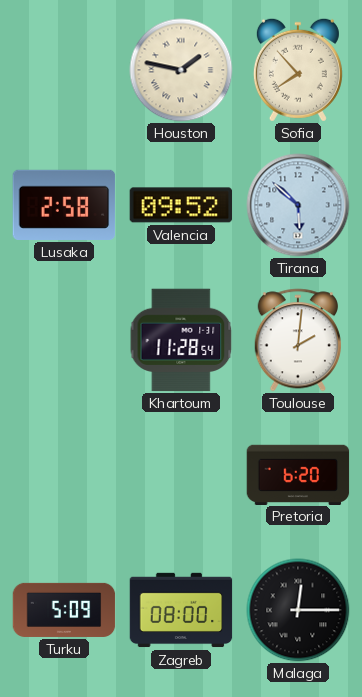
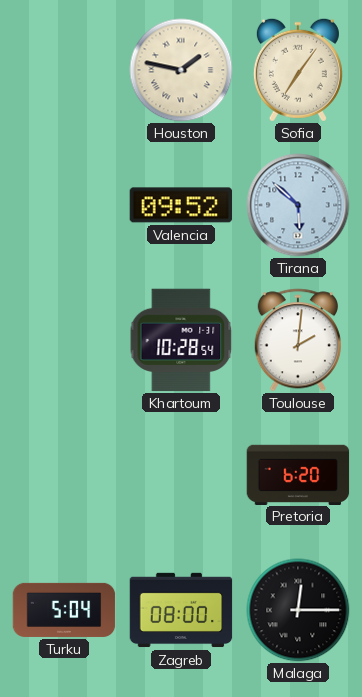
Sofia: 7:53 -> 7:06
Lusaka: 2:58 -> none
Khartoum: 11:28 -> 10:28
Turku: 5:09 -> 5:04
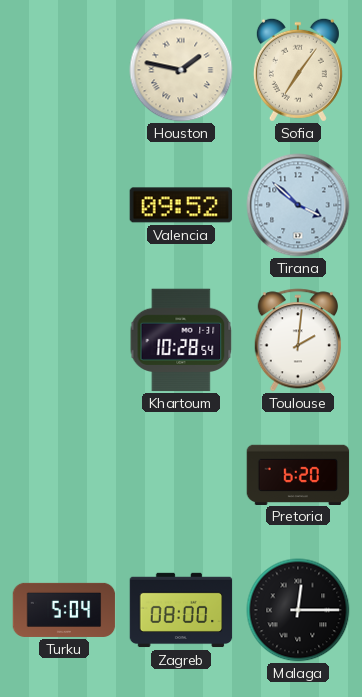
Tirana: 5:52 -> 3:52
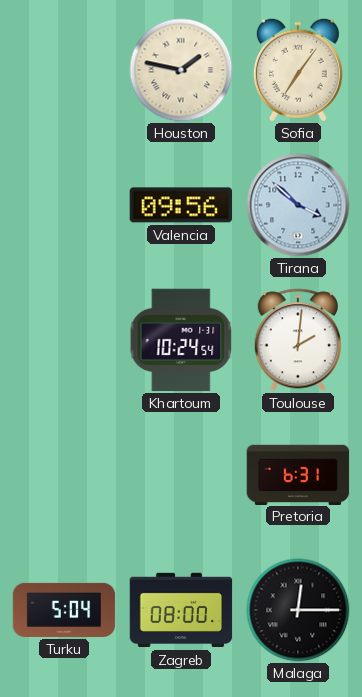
Valencia: 09:52 -> 09:56
Khartoum: 10:28 -> 10:24
Pretoria: 6:20 -> 6:31
